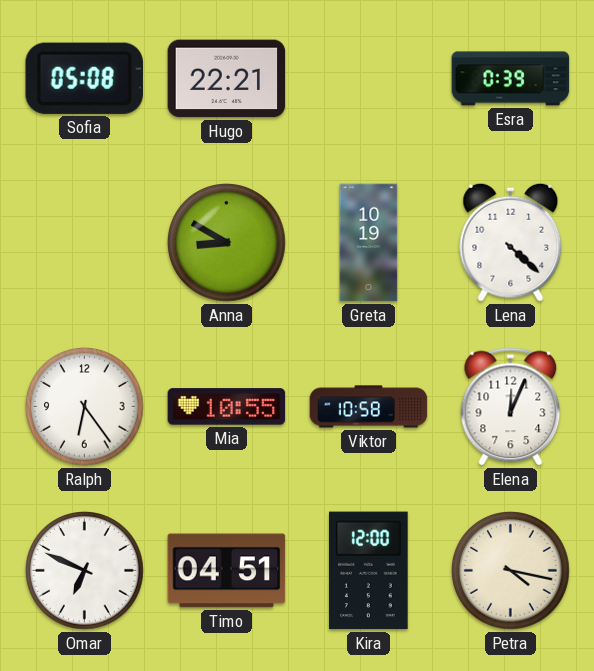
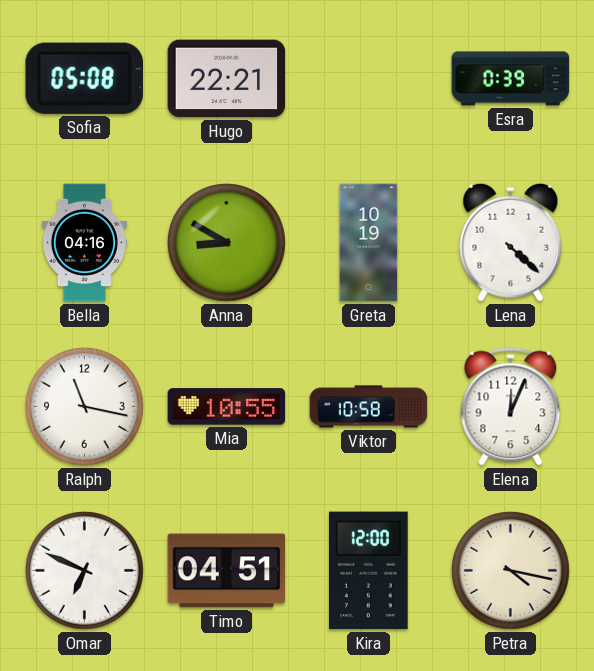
Bella: none -> 04:16
Ralph: 6:24 -> 11:17
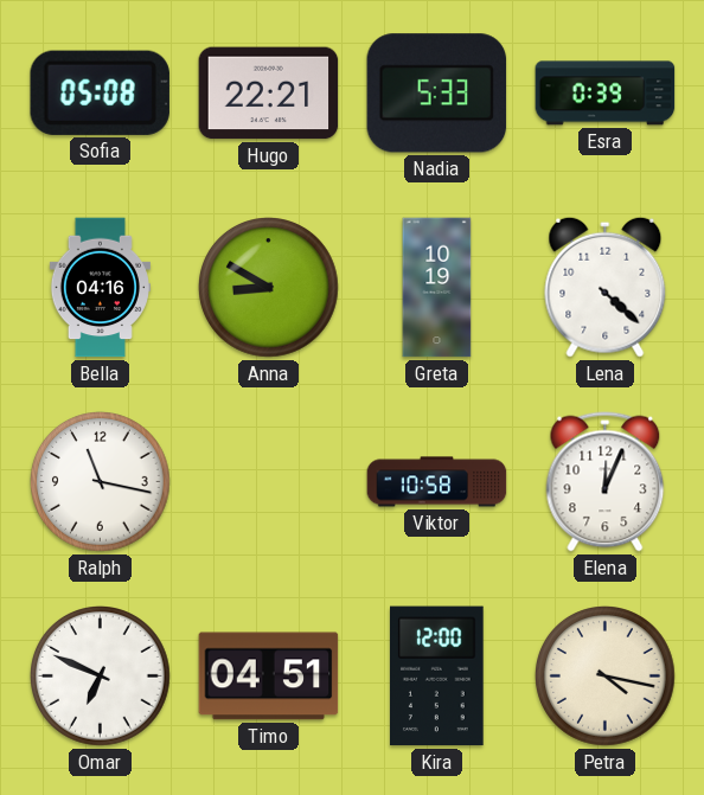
Nadia: none -> 5:33
Mia: 10:55 -> none
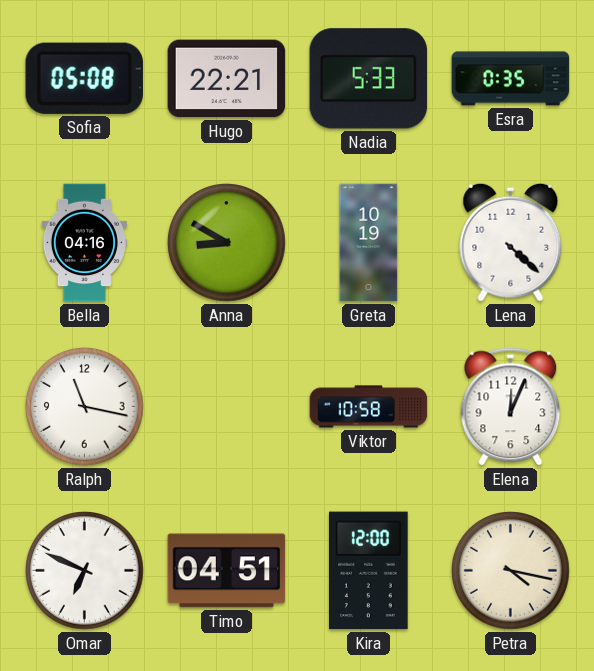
Esra: 0:39 -> 0:35
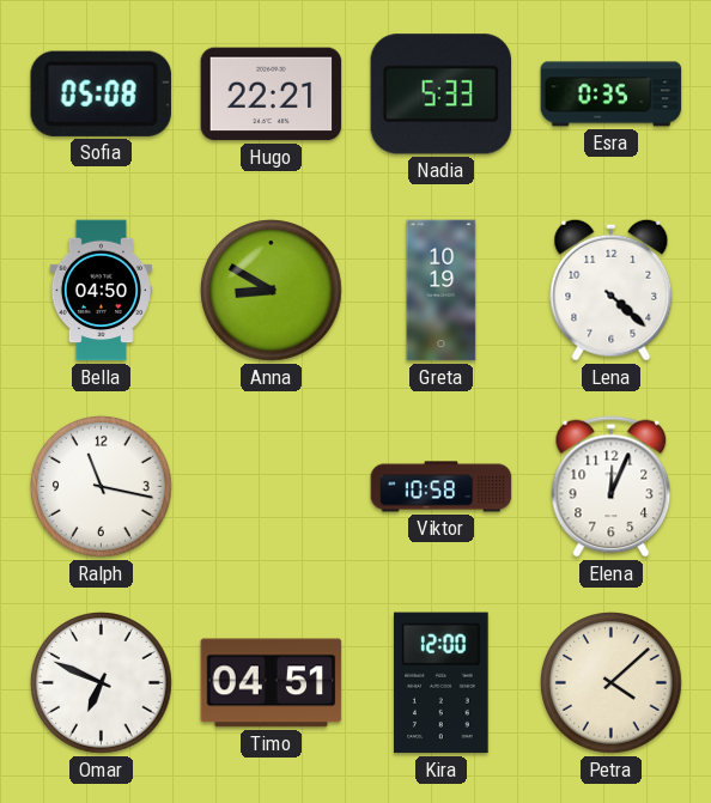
Bella: 04:16 -> 04:50
Petra: 4:17 -> 4:08
